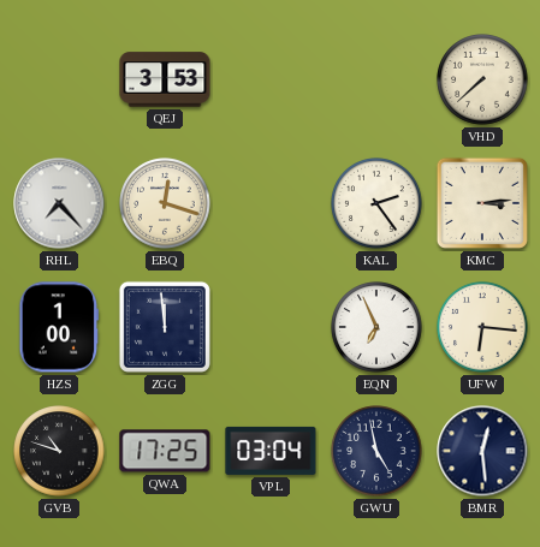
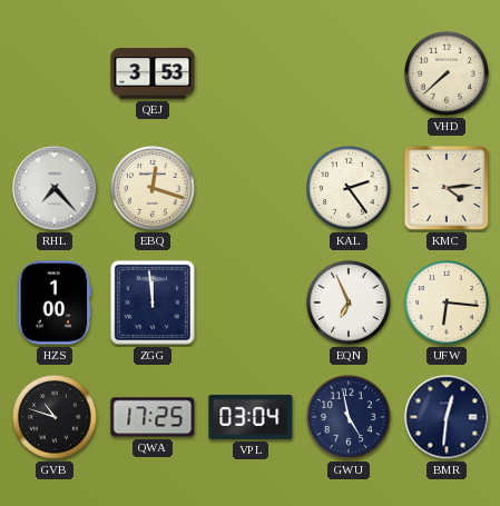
KMC: 3:14 -> 4:14
BMR: 12:29 -> 12:31
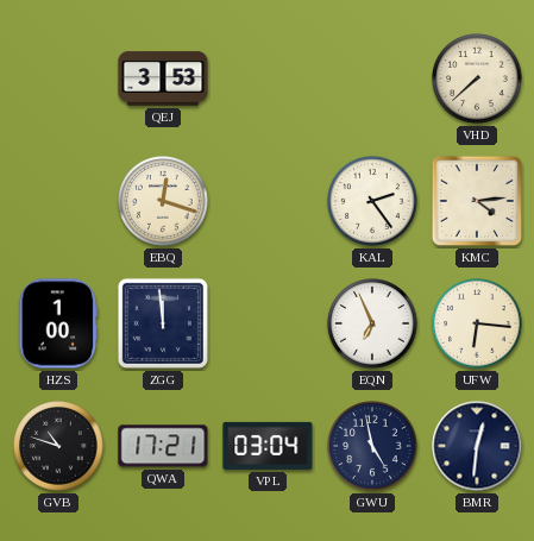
RHL: 7:23 -> none
QWA: 17:25 -> 17:21
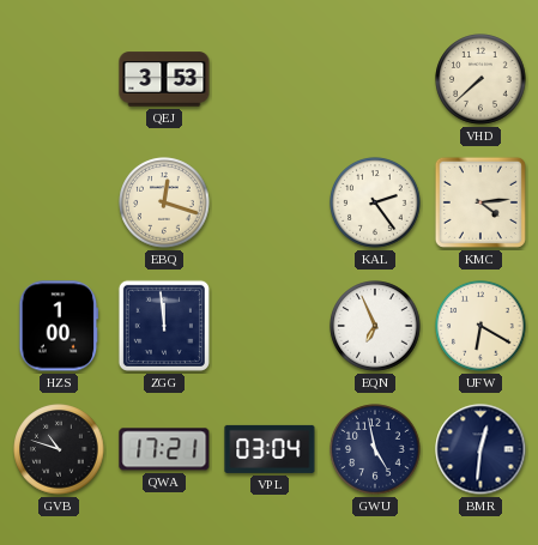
UFW: 6:16 -> 6:20
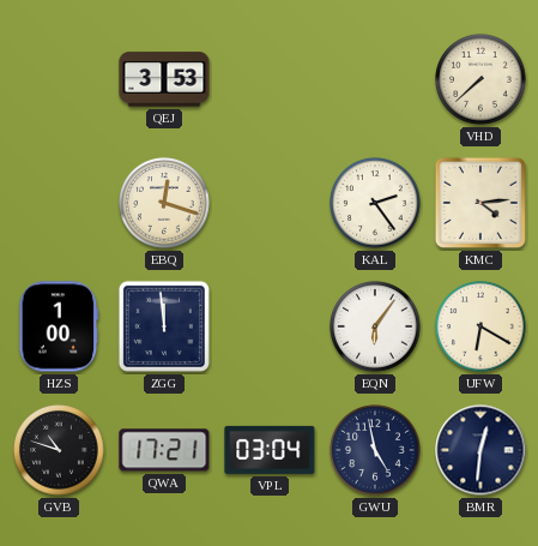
EQN: 6:56 -> 6:06
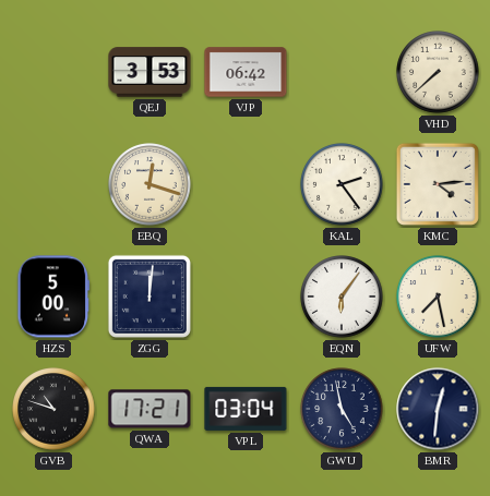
VJP: none -> 06:42
HZS: 1:00 -> 5:00
ZGG: 11:59 -> 12:01
UFW: 6:20 -> 7:28
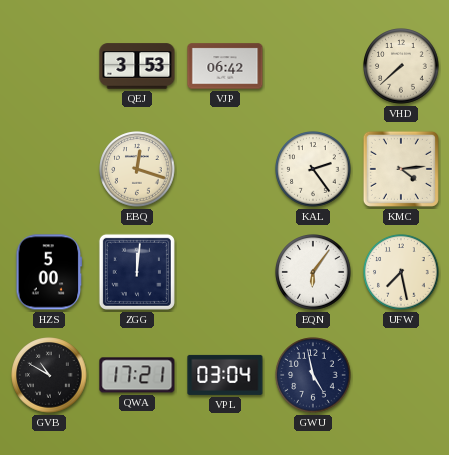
GVB: 10:48 -> 10:50
BMR: 12:31 -> none
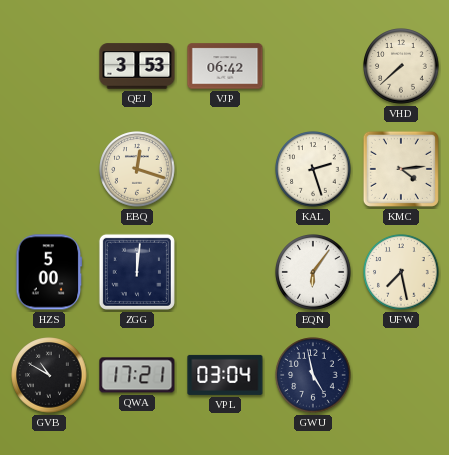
KAL: 2:24 -> 2:27
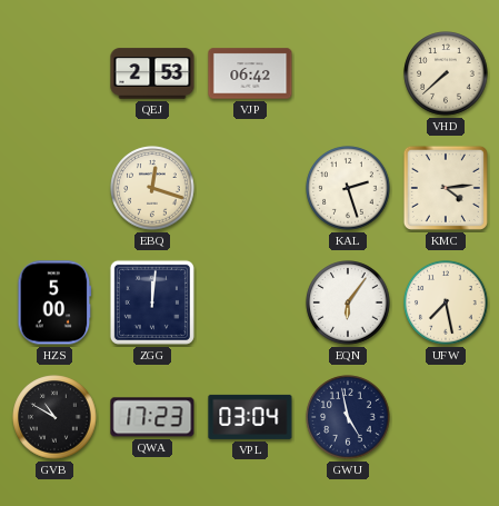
QEJ: 3:53 -> 2:53
QWA: 17:21 -> 17:23
